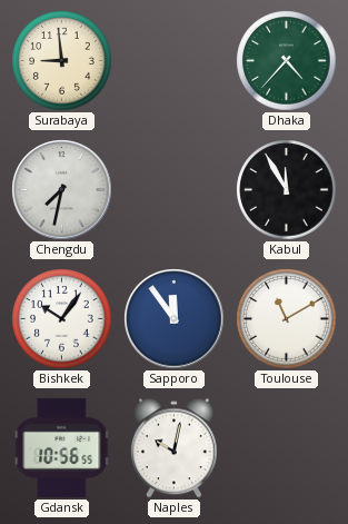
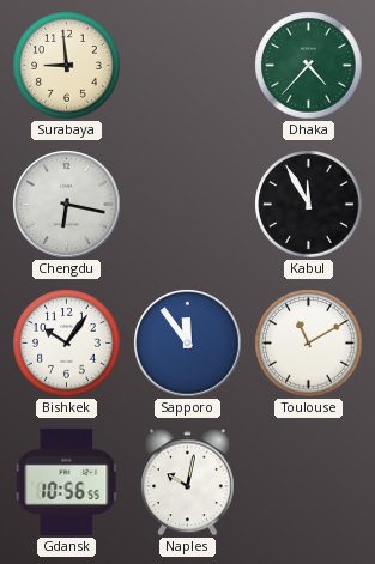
Chengdu: 7:32 -> 6:17
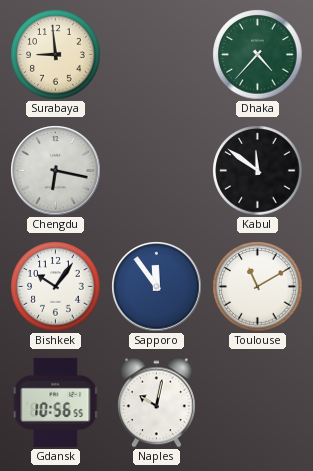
Kabul: 11:55 -> 11:51
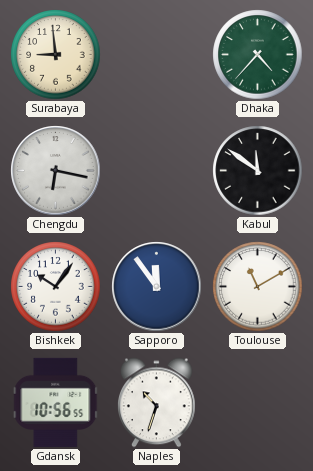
Naples: 10:02 -> 10:33
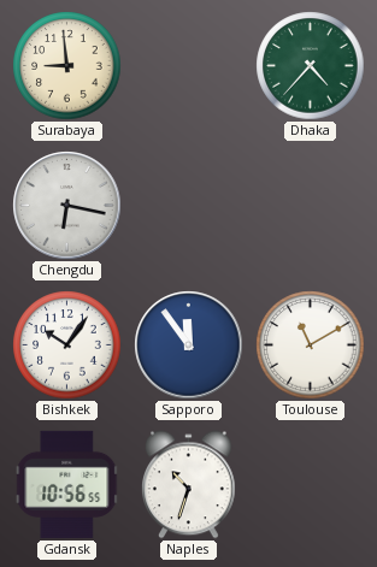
Kabul: 11:51 -> none
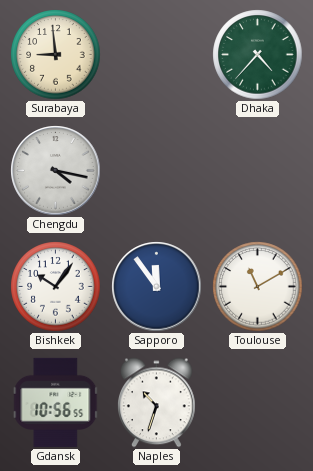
Chengdu: 6:17 -> 4:17
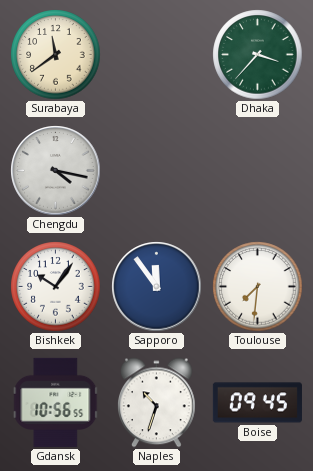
Surabaya: 8:59 -> 11:39
Dhaka: 4:37 -> 3:37
Toulouse: 11:10 -> 7:31
Boise: none -> 09:45
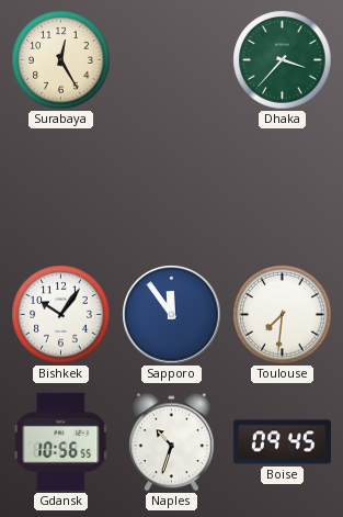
Surabaya: 11:39 -> 12:25
Chengdu: 4:17 -> none
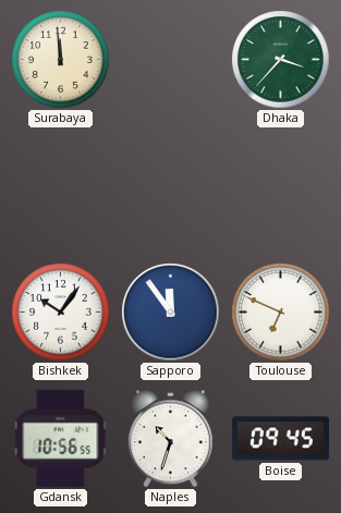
Surabaya: 12:25 -> 11:59
Toulouse: 7:31 -> 6:49
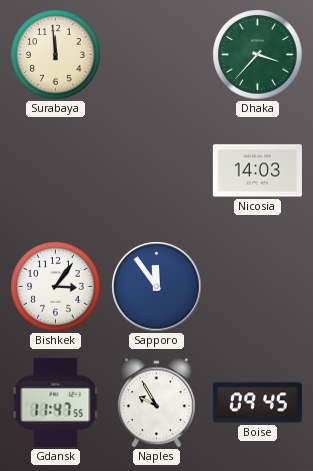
Nicosia: none -> 14:03
Bishkek: 10:06 -> 3:06
Toulouse: 6:49 -> none
Gdansk: 10:56 -> 11:47
Naples: 10:33 -> 9:55
